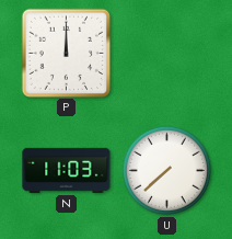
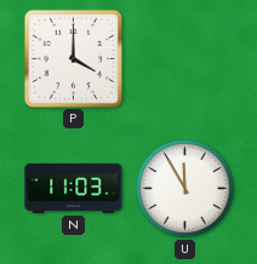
P: 12:00 -> 4:00
U: 7:38 -> 11:55
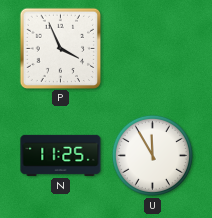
P: 4:00 -> 3:56
N: 11:03 -> 11:25
